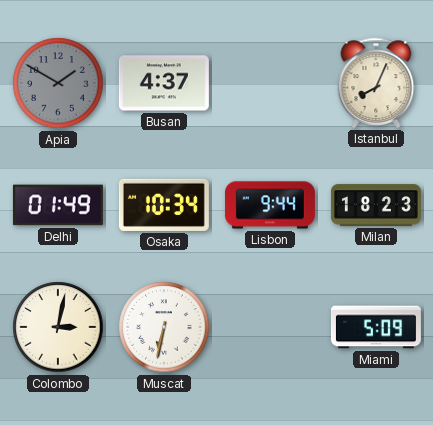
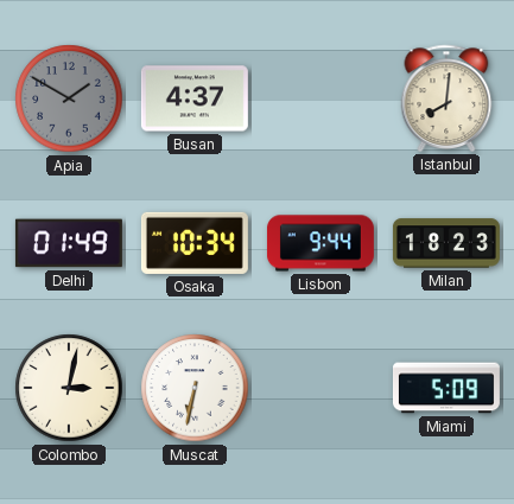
Istanbul: 8:04 -> 8:01
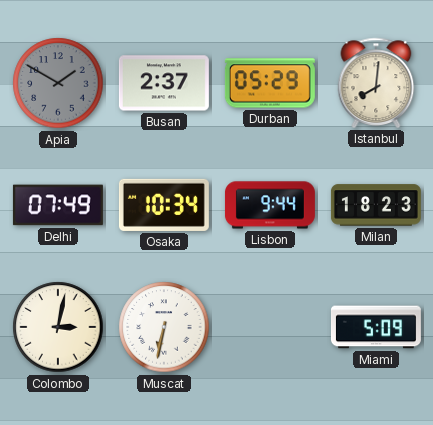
Busan: 4:37 -> 2:37
Durban: none -> 05:29
Delhi: 01:49 -> 07:49
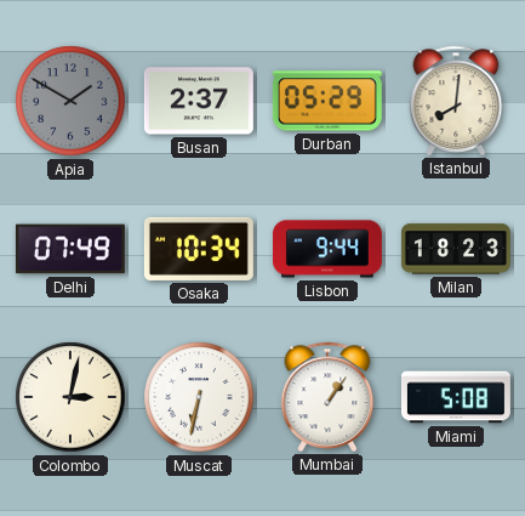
Mumbai: none -> 1:06
Miami: 5:09 -> 5:08
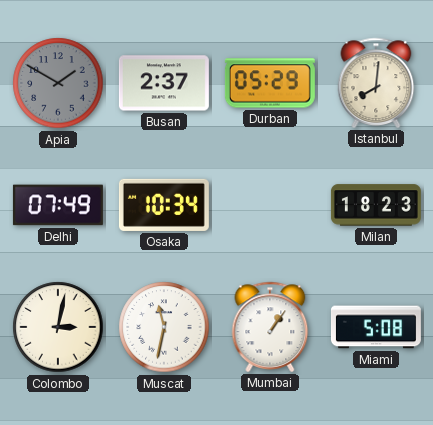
Lisbon: 9:44 -> none
Muscat: 6:32 -> 11:32
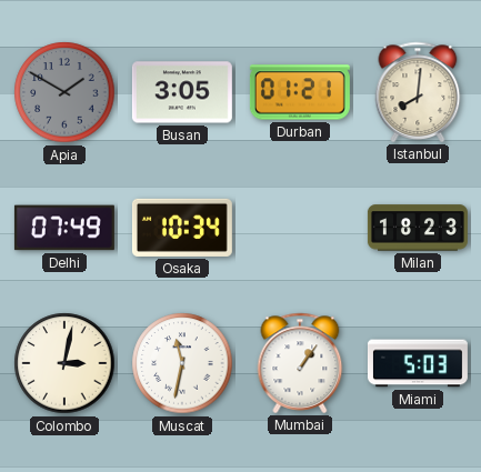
Busan: 2:37 -> 3:05
Durban: 05:29 -> 01:21
Miami: 5:08 -> 5:03
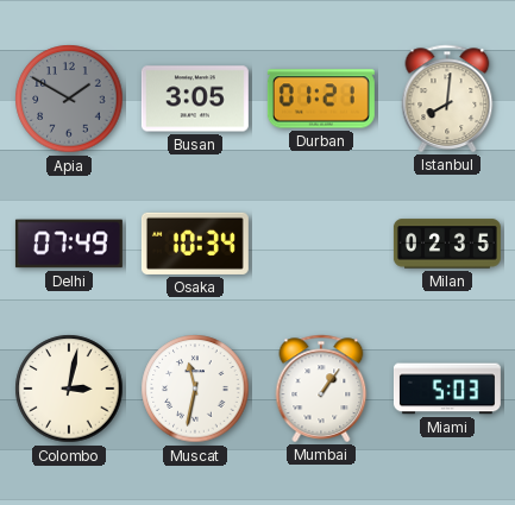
Milan: 18:23 -> 02:35
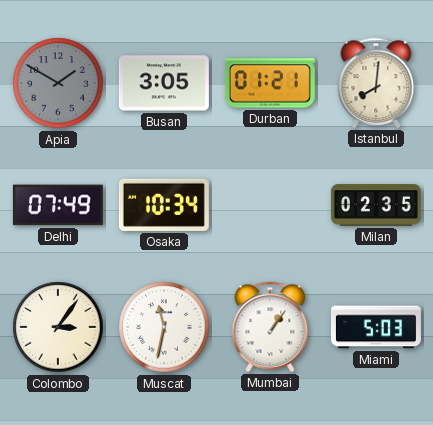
Colombo: 3:02 -> 3:06
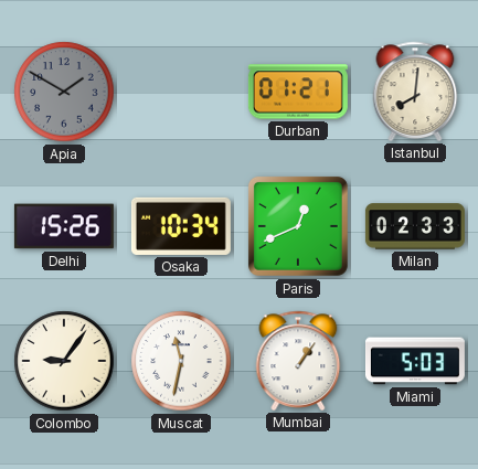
Busan: 3:05 -> none
Delhi: 07:49 -> 15:26
Paris: none -> 12:41
Milan: 02:35 -> 02:33
Colombo: 3:06 -> 9:06
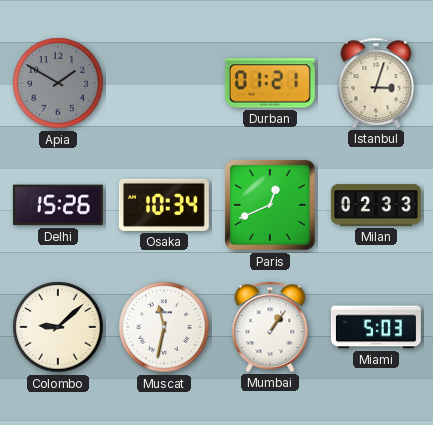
Istanbul: 8:01 -> 3:03
Colombo: 9:06 -> 9:08
